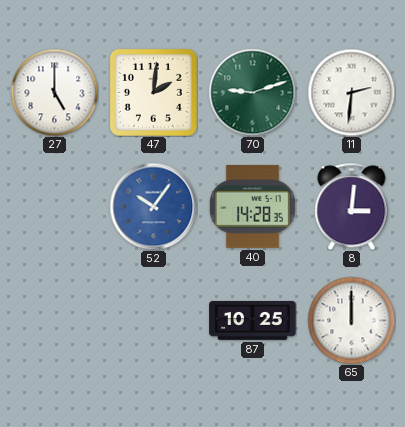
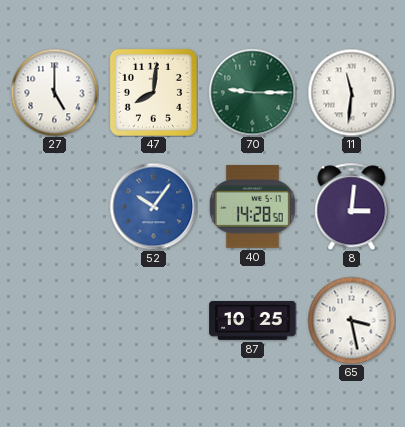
47: 2:01 -> 8:01
70: 9:12 -> 9:15
11: 2:31 -> 11:31
40: 14:28:35 -> 14:28:50
65: 12:00 -> 3:28
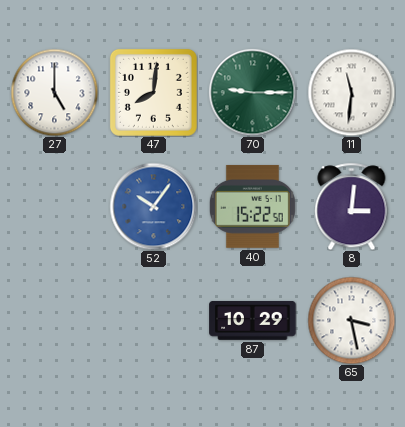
40: 14:28 -> 15:22
87: 10:25 -> 10:29
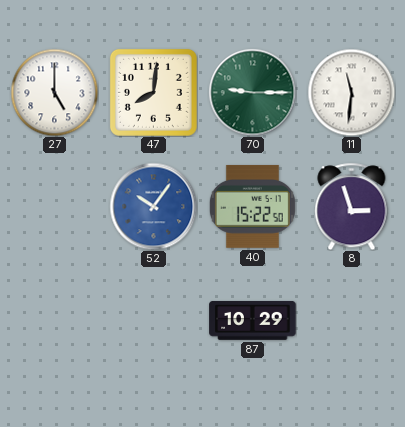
8: 3:01 -> 2:57
65: 3:28 -> none
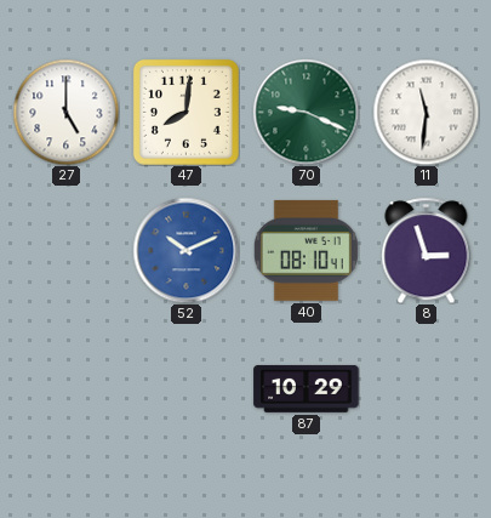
70: 9:15 -> 9:19
52: 10:06 -> 10:11
40: 15:22 -> 08:10
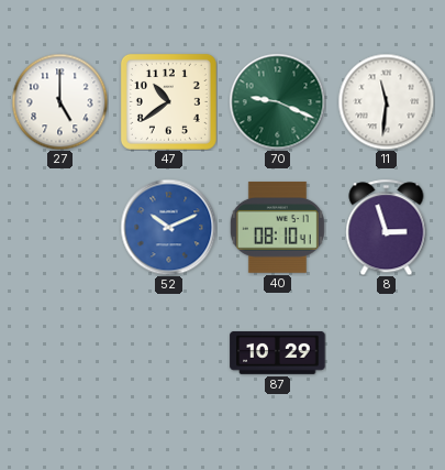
47: 8:01 -> 10:39
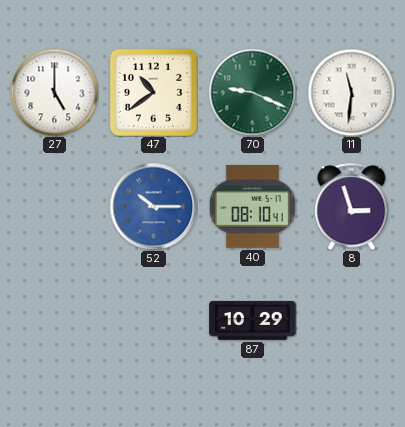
52: 10:11 -> 10:15
